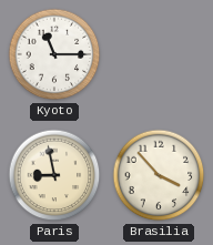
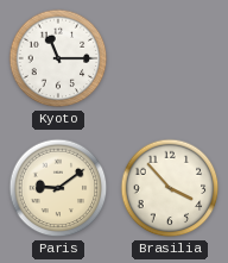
Paris: 8:58 -> 9:09
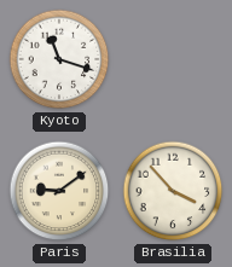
Kyoto: 11:15 -> 11:18
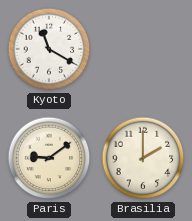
Kyoto: 11:18 -> 11:20
Brasilia: 3:53 -> 2:00
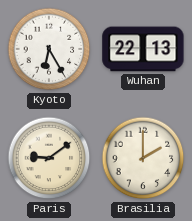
Kyoto: 11:20 -> 6:25
Wuhan: none -> 22:13
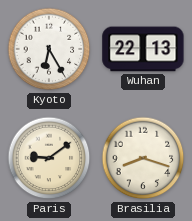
Brasilia: 2:00 -> 8:18
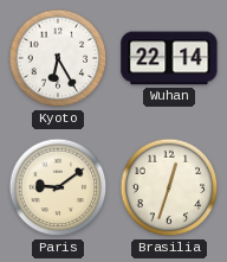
Wuhan: 22:13 -> 22:14
Brasilia: 8:18 -> 12:33
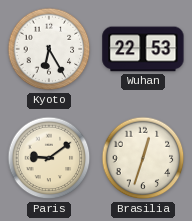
Wuhan: 22:14 -> 22:53
